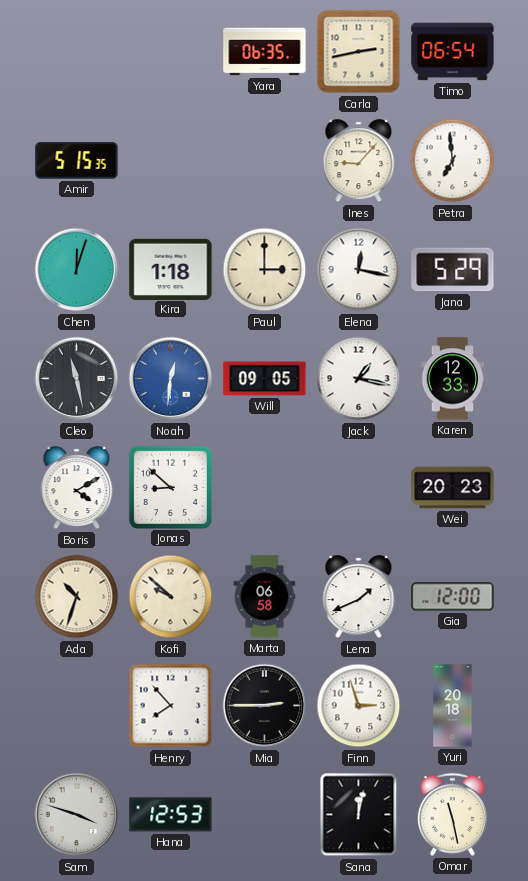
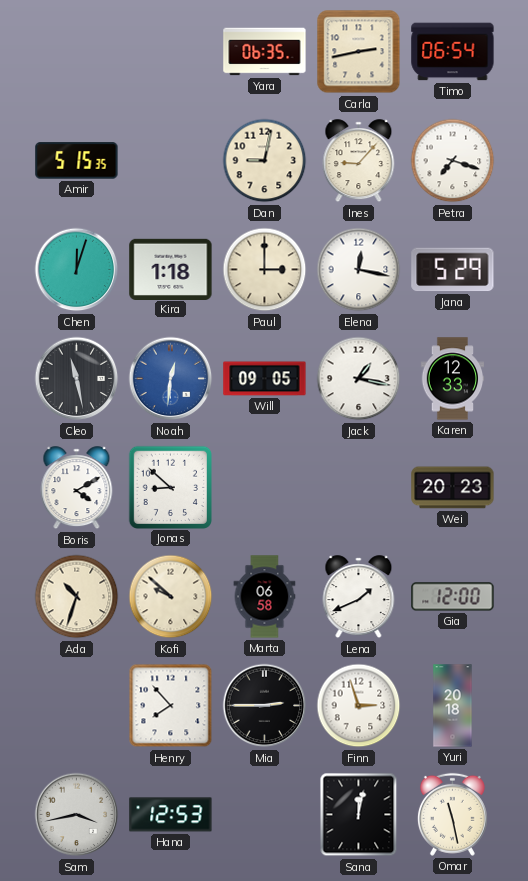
Dan: none -> 9:02
Petra: 6:59 -> 7:18
Sam: 3:48 -> 3:43
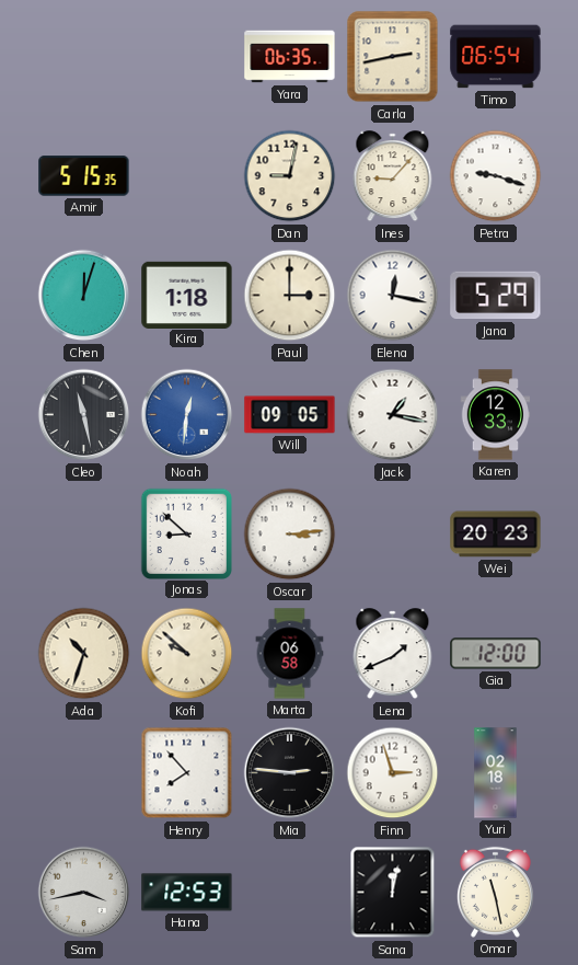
Petra: 7:18 -> 9:18
Boris: 4:10 -> none
Oscar: none -> 3:14
Mia: 2:45 -> 2:46
Yuri: 20:18 -> 02:18
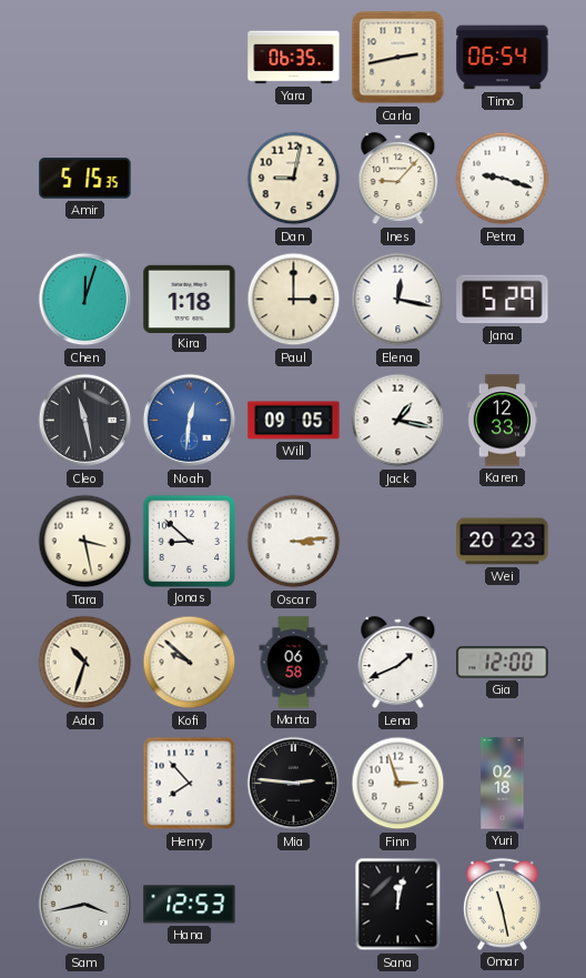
Tara: none -> 3:28
